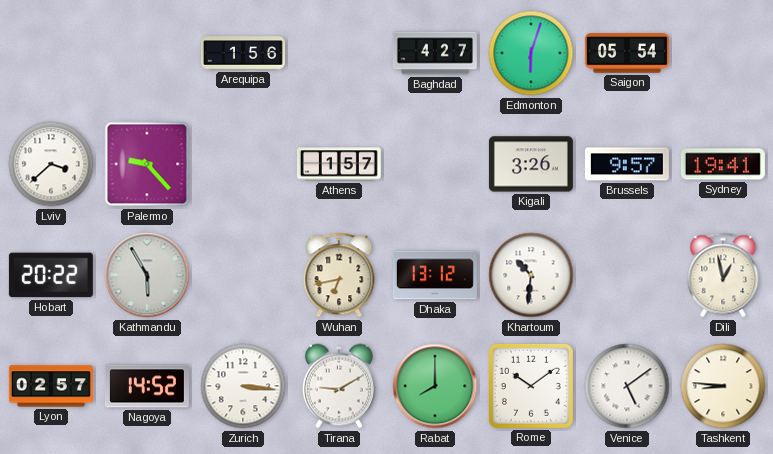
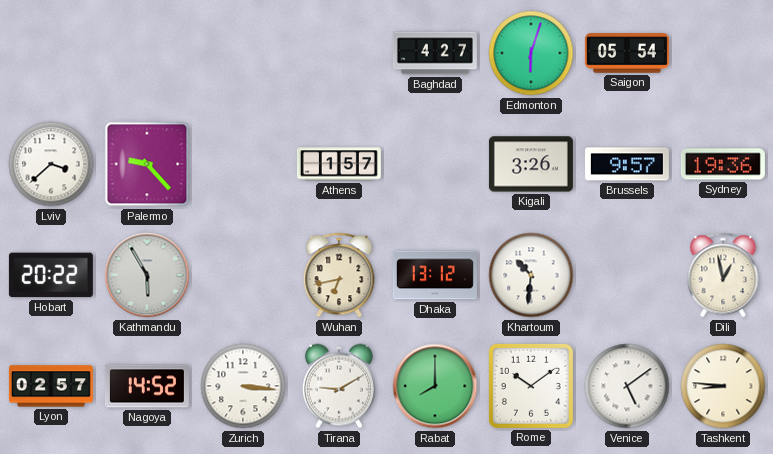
Arequipa: 1:56 -> none
Sydney: 19:41 -> 19:36
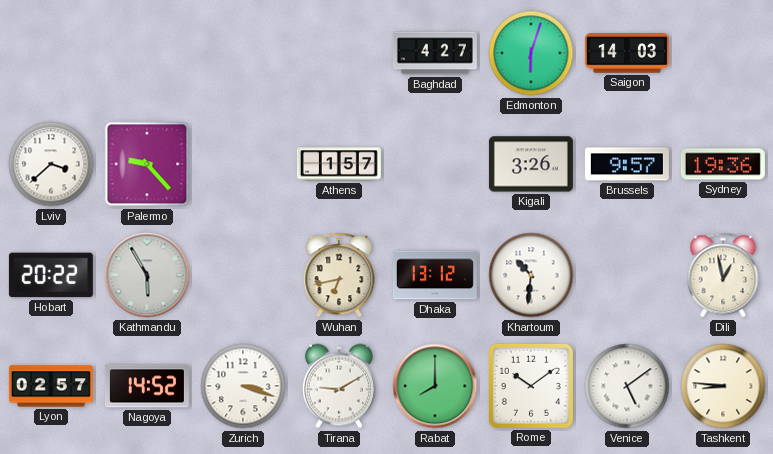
Saigon: 05:54 -> 14:03
Zurich: 3:16 -> 3:18
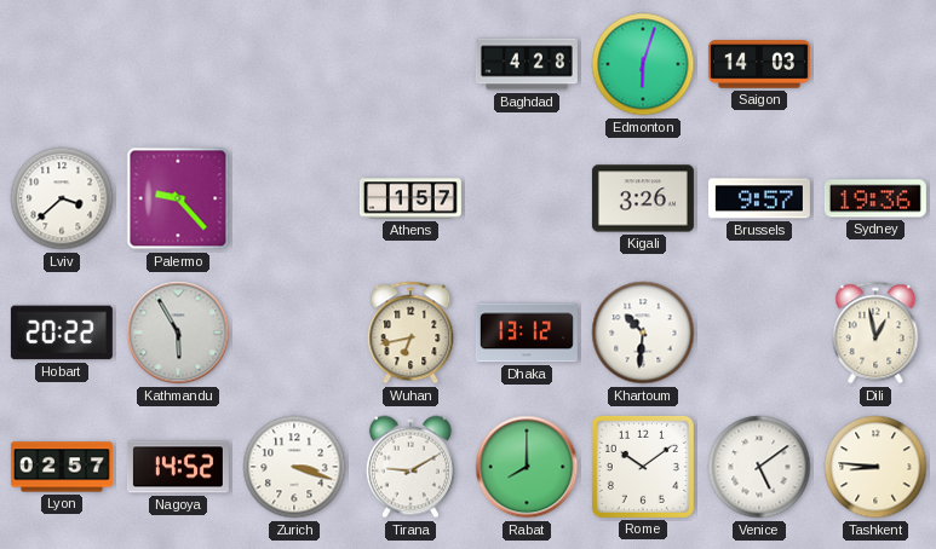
Baghdad: 4:27 -> 4:28
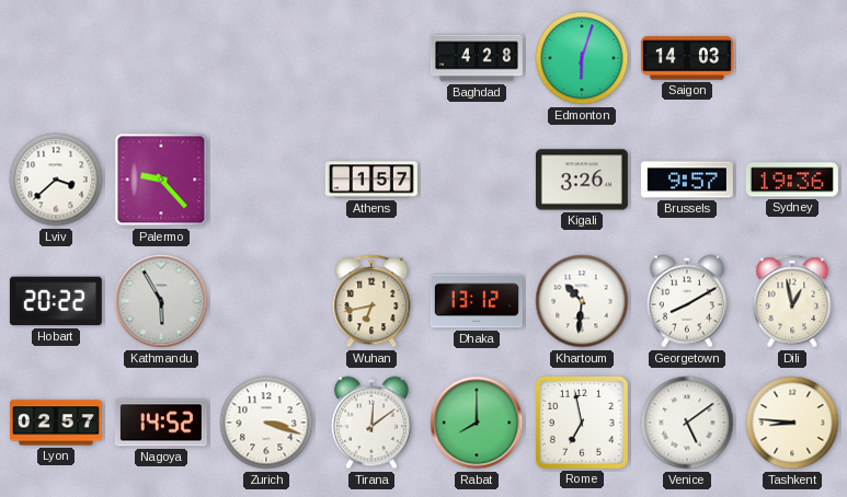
Georgetown: none -> 8:10
Tirana: 9:10 -> 12:09
Rome: 10:09 -> 6:58
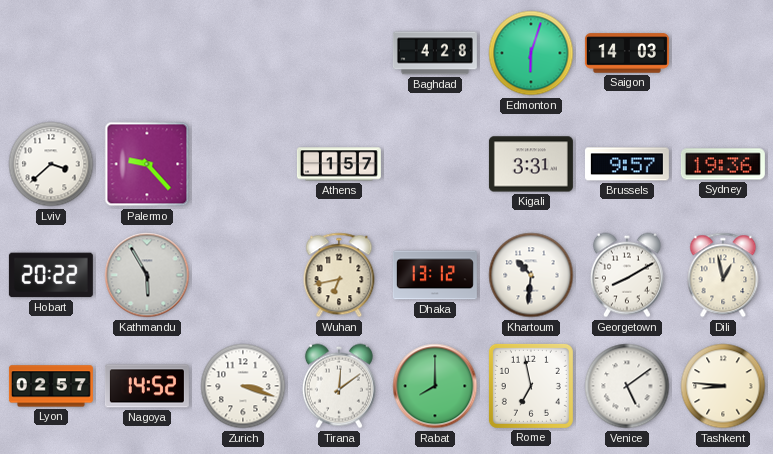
Kigali: 3:26 -> 3:31
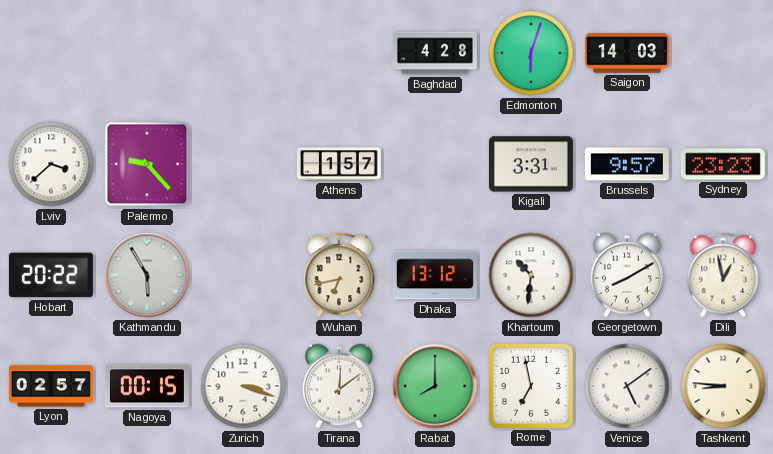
Sydney: 19:36 -> 23:23
Nagoya: 14:52 -> 00:15
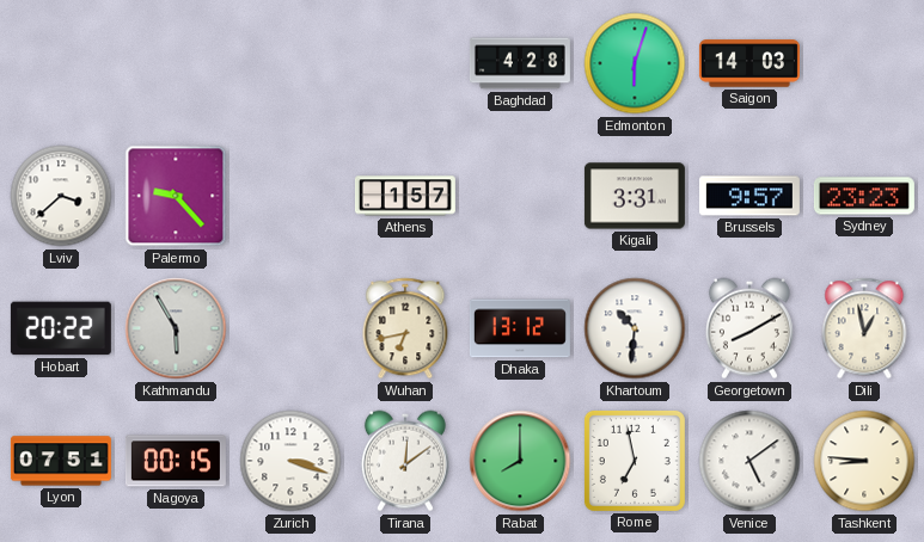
Lyon: 02:57 -> 07:51
